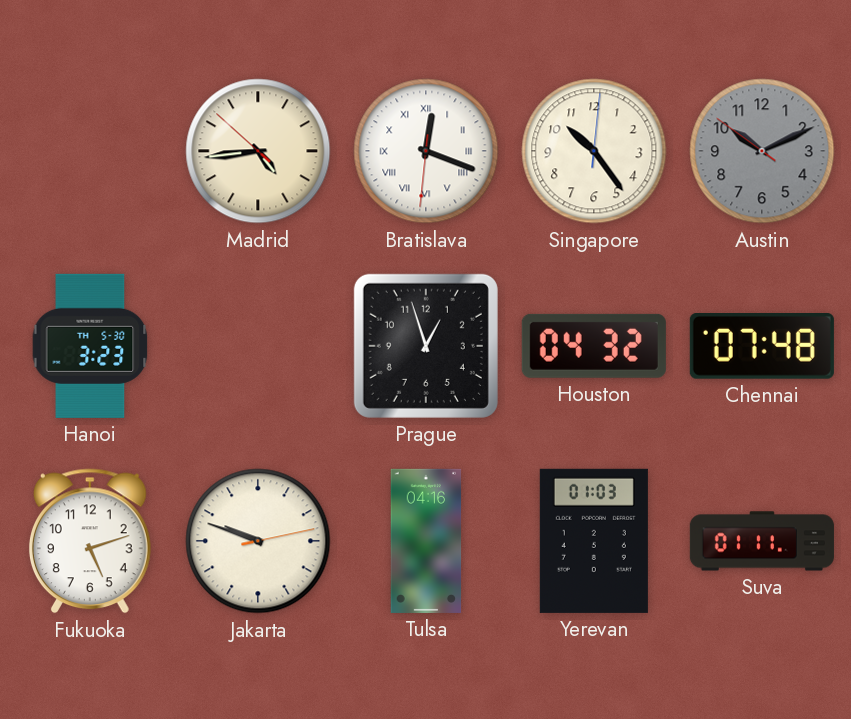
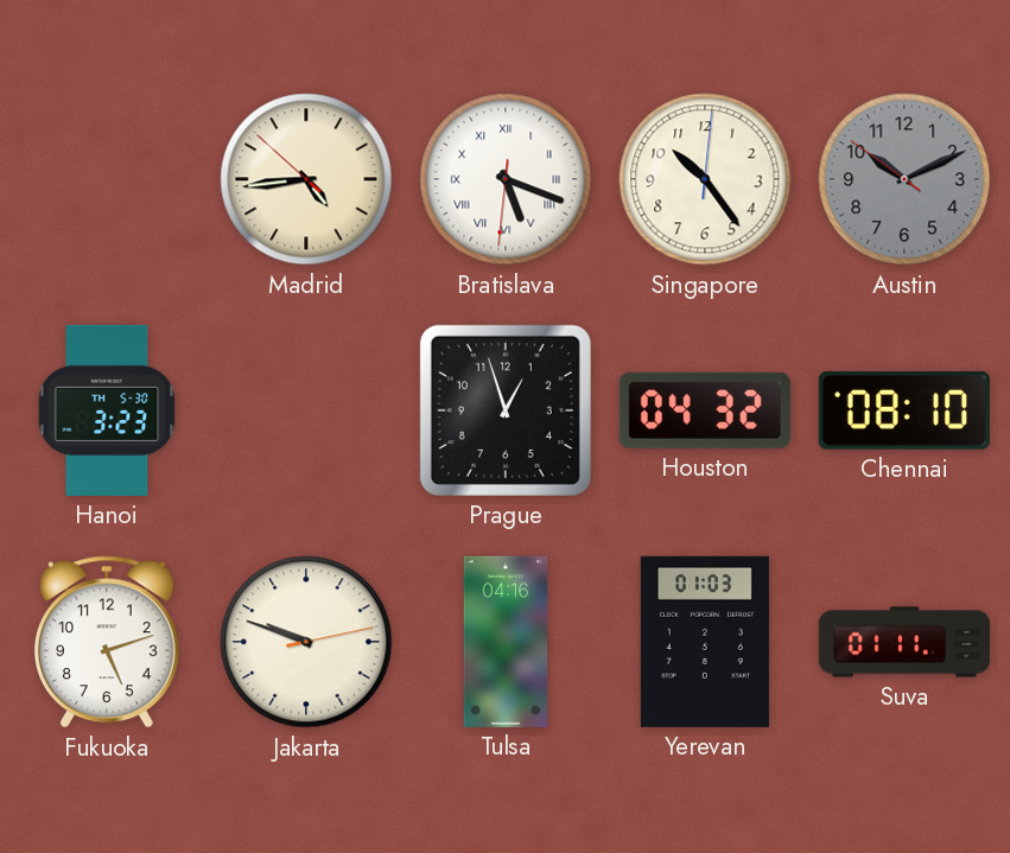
Bratislava: 12:18 -> 5:18
Chennai: 07:48 -> 08:10
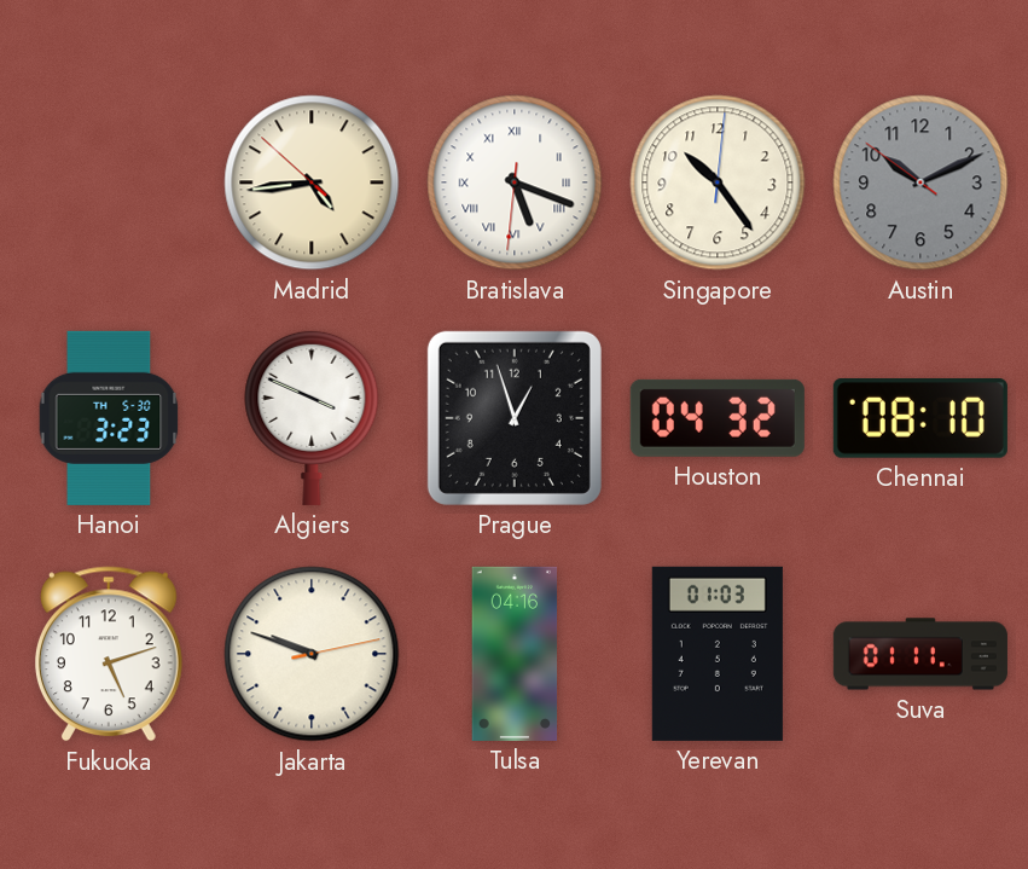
Algiers: none -> 3:49
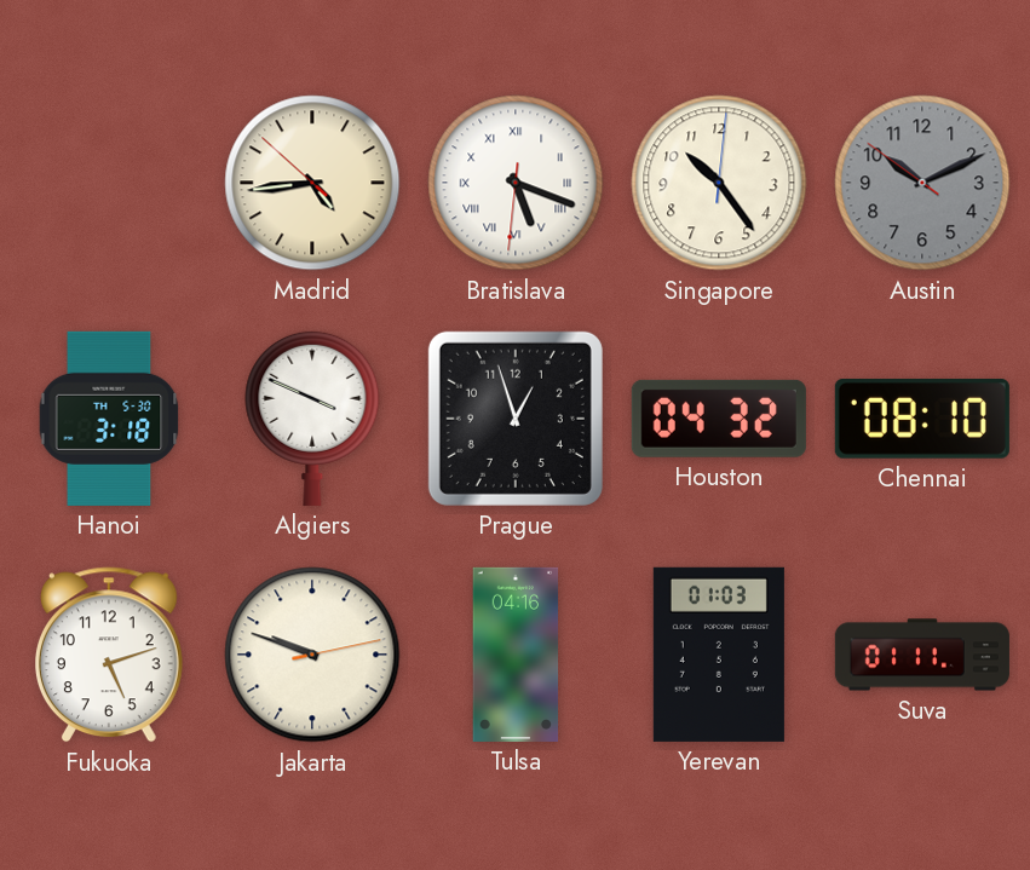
Hanoi: 3:23 -> 3:18
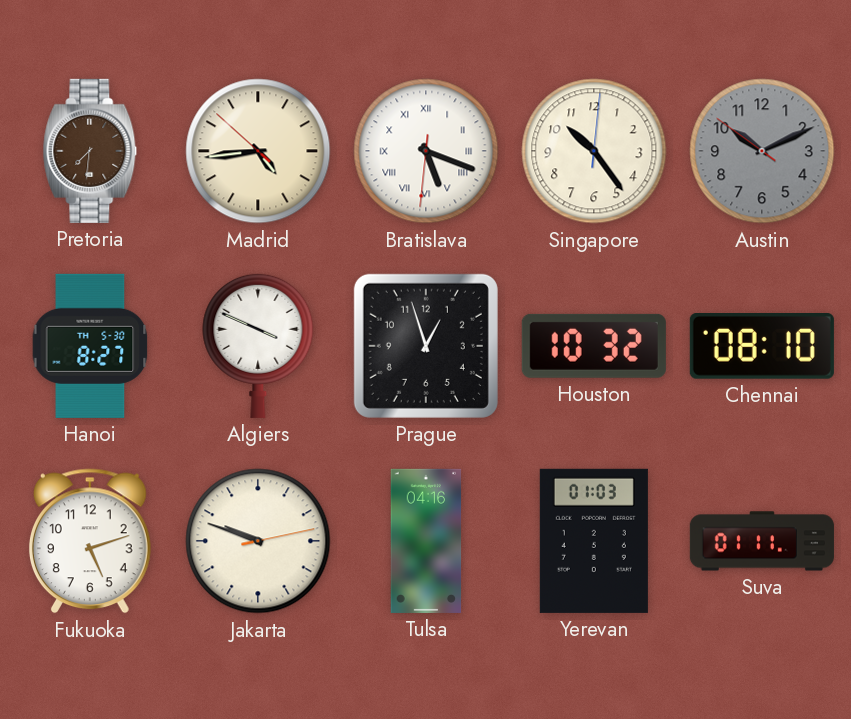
Pretoria: none -> 7:31
Hanoi: 3:18 -> 8:27
Houston: 04:32 -> 10:32
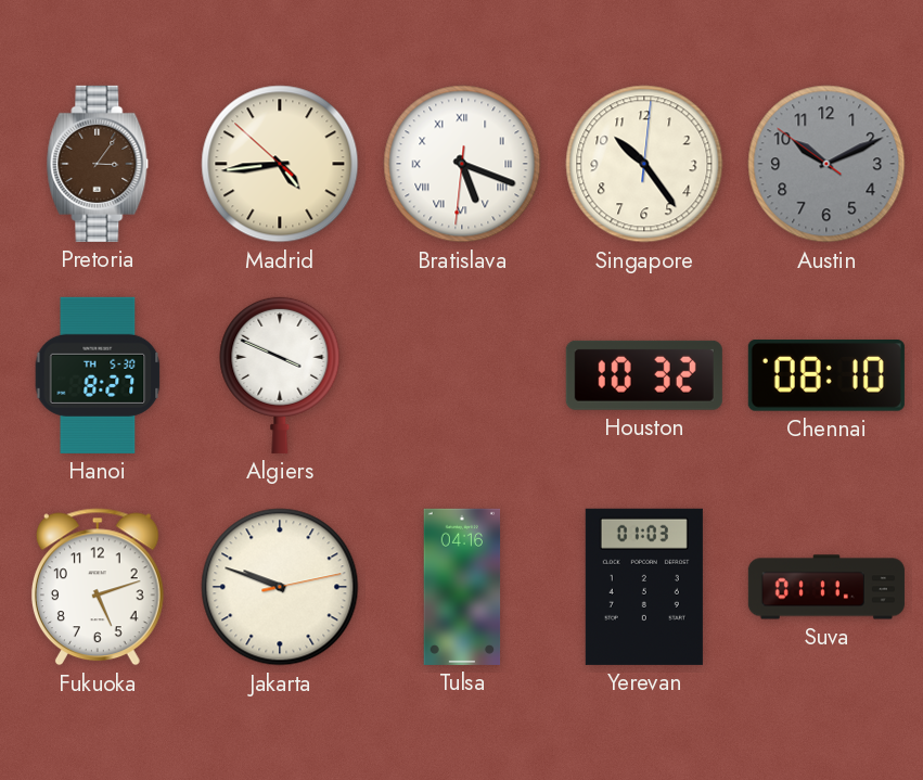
Pretoria: 7:31 -> 3:06
Prague: 12:57 -> none
